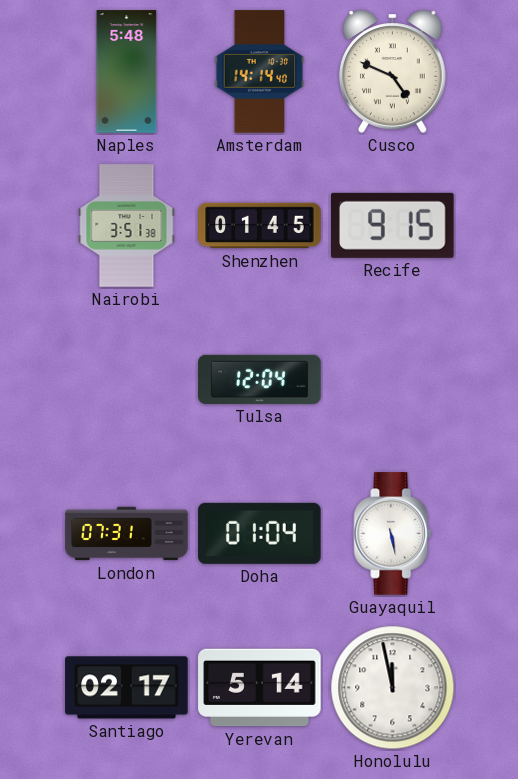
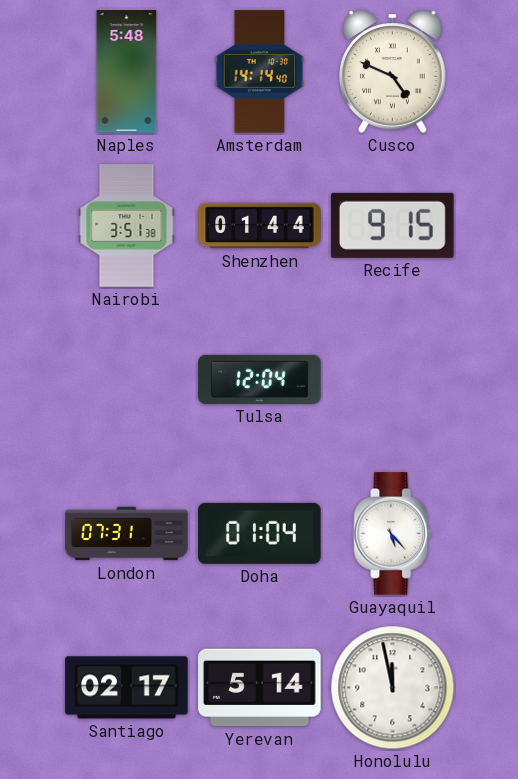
Shenzhen: 01:45 -> 01:44
Guayaquil: 5:28 -> 5:23
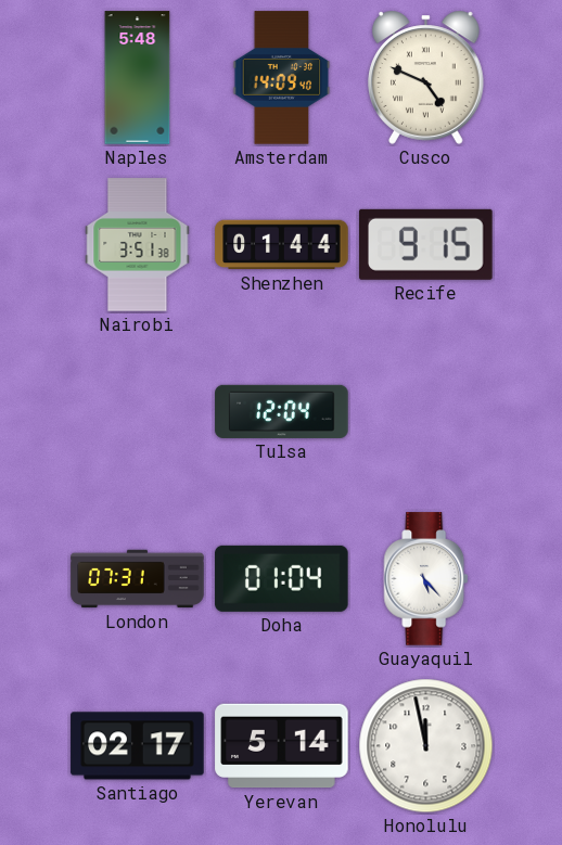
Amsterdam: 14:14 -> 14:09
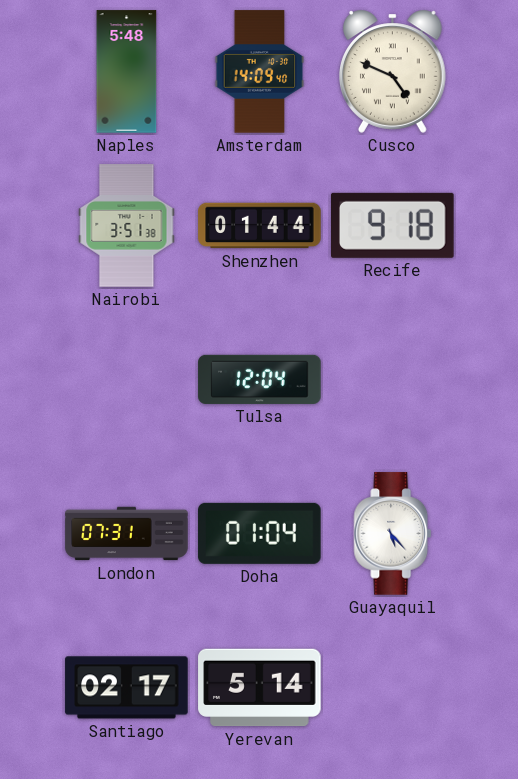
Recife: 9:15 -> 9:18
Honolulu: 11:58 -> none
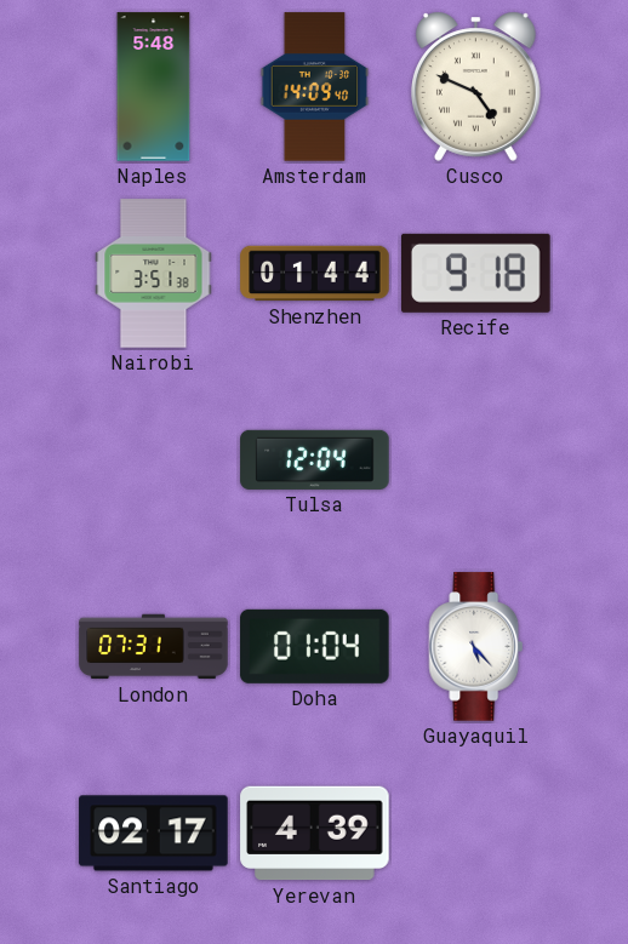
Yerevan: 5:14 -> 4:39
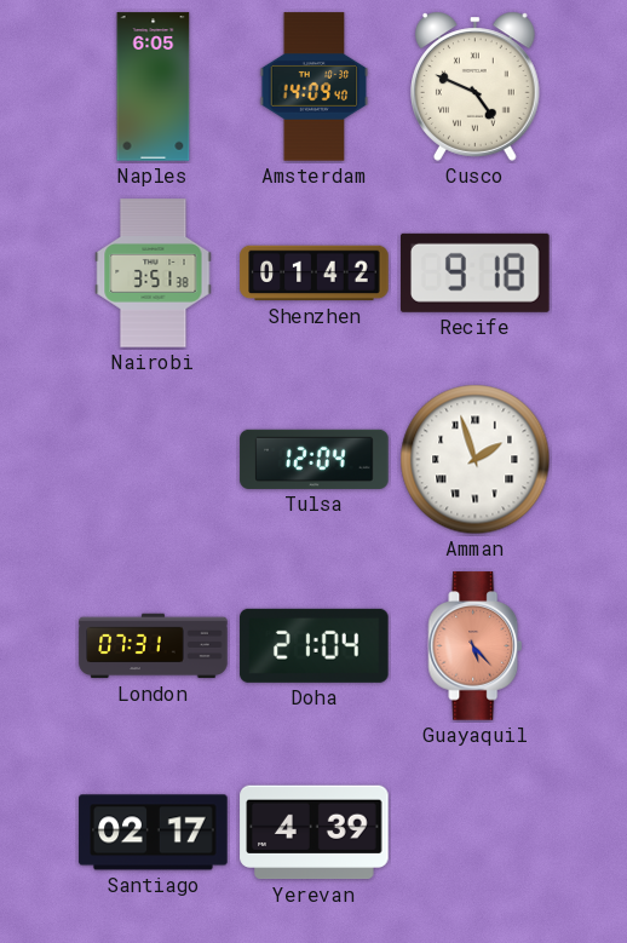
Naples: 5:48 -> 6:05
Shenzhen: 01:44 -> 01:42
Amman: none -> 1:57
Doha: 01:04 -> 21:04
Guayaquil dial: white -> salmon
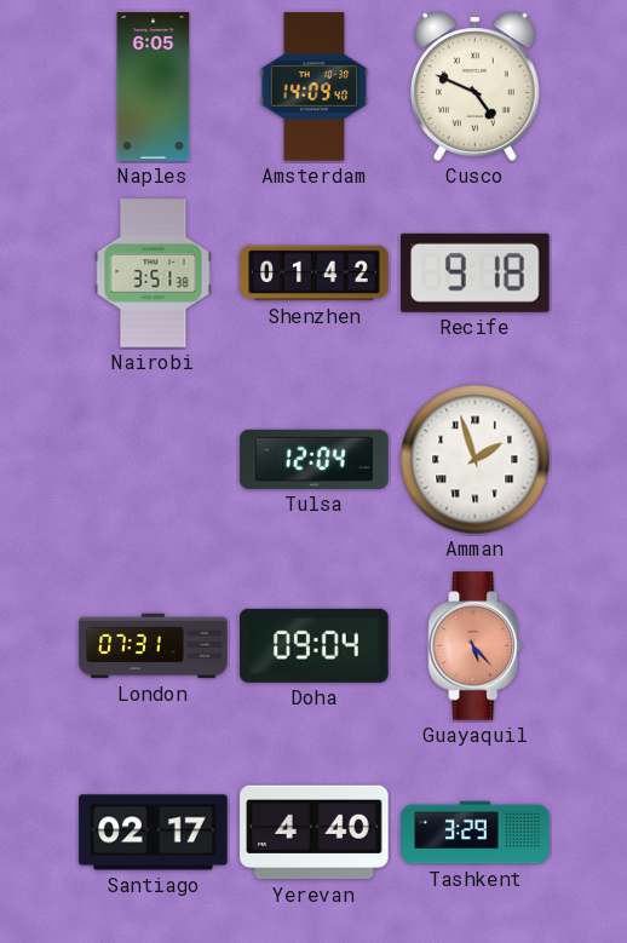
Doha: 21:04 -> 09:04
Yerevan: 4:39 -> 4:40
Tashkent: none -> 3:29
